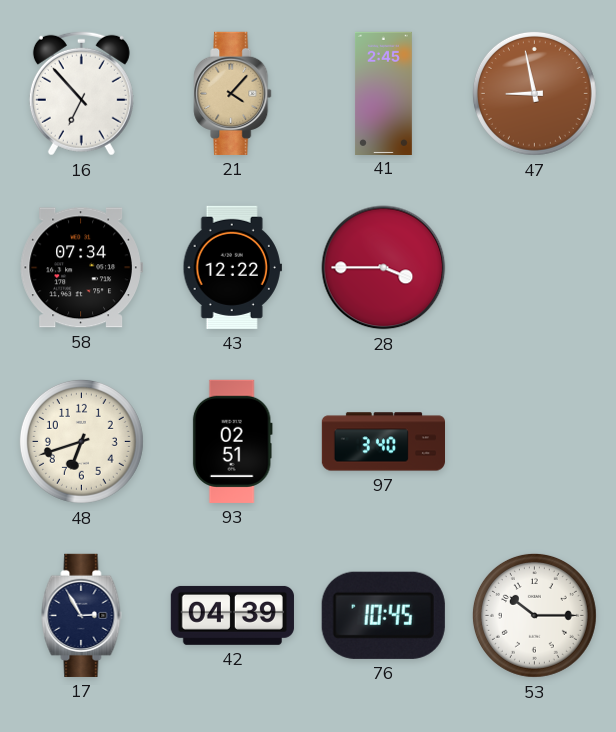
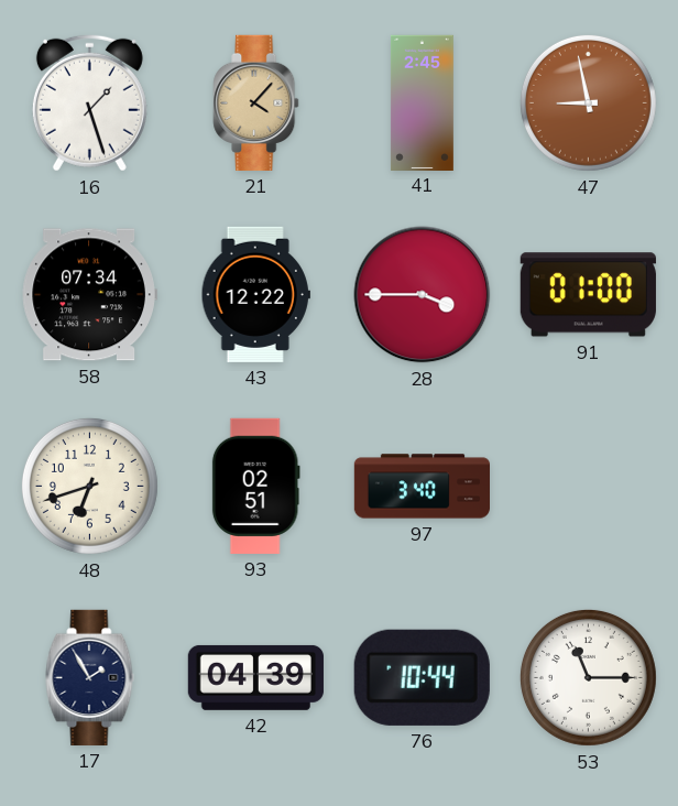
16: 6:53 -> 1:27
91: none -> 01:00
17: 2:55 -> 1:55
76: 10:45 -> 10:44
53: 10:15 -> 11:15
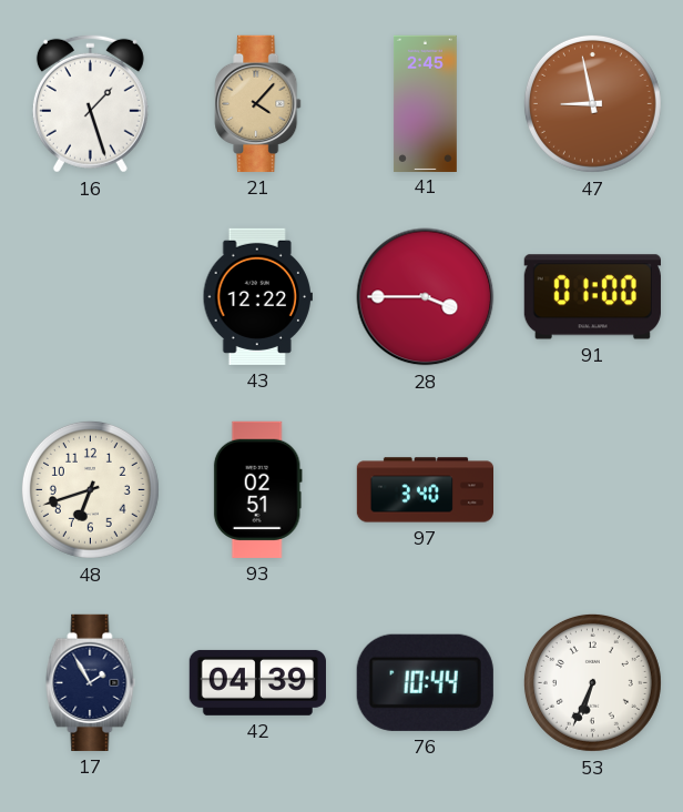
58: 07:34 -> none
53: 11:15 -> 6:34
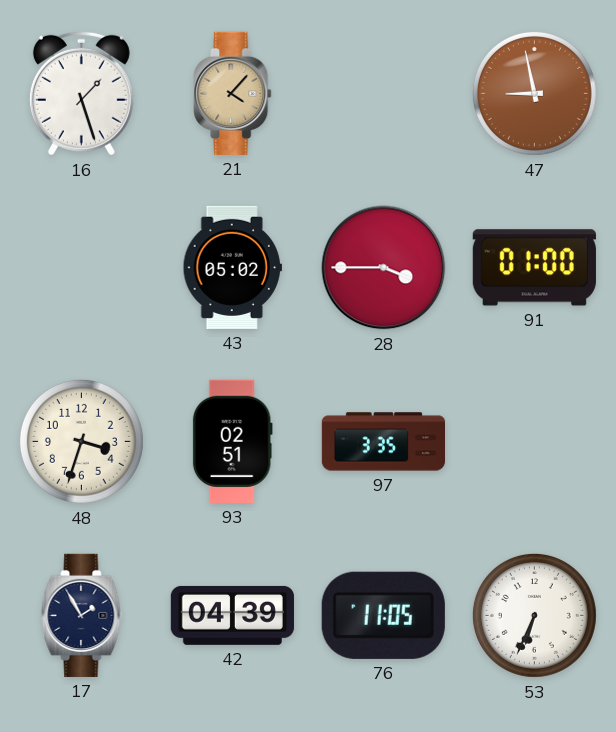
41: 2:45 -> none
43: 12:22 -> 05:02
48: 6:42 -> 3:33
97: 3:40 -> 3:35
76: 10:44 -> 11:05
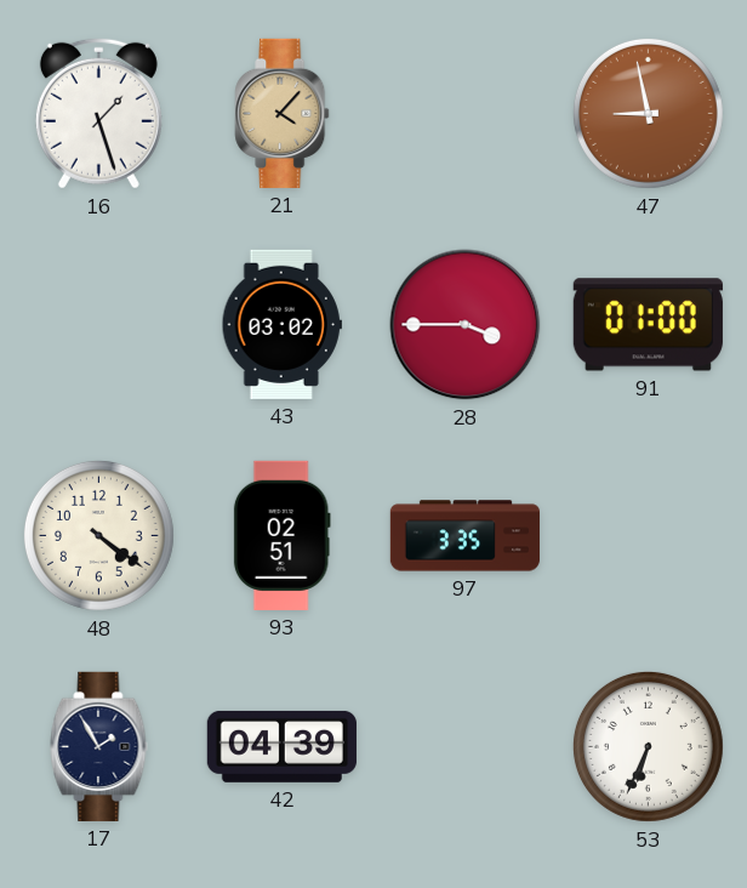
43: 05:02 -> 03:02
48: 3:33 -> 4:21
76: 11:05 -> none
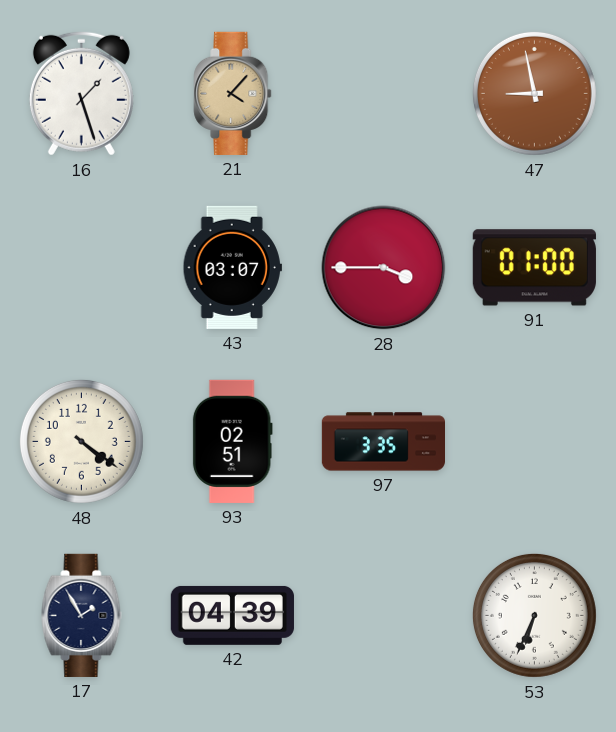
43: 03:02 -> 03:07
